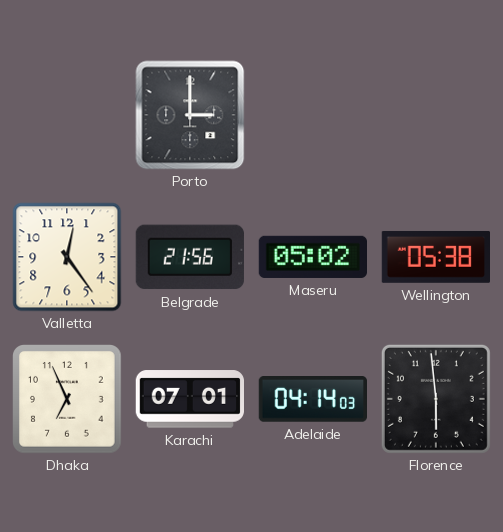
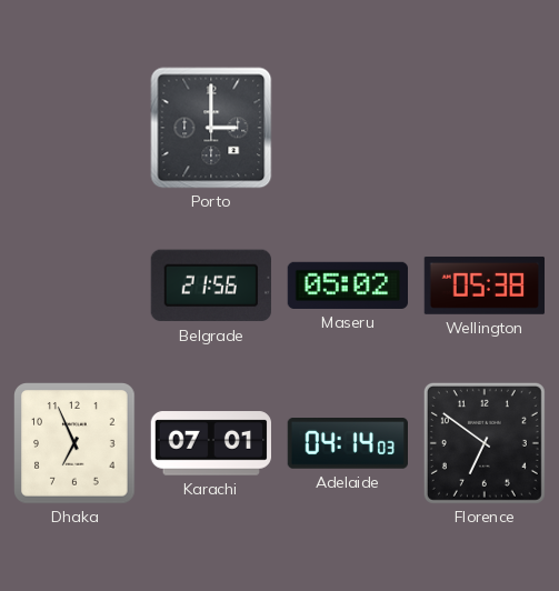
Valletta: 12:24 -> none
Florence: 5:59 -> 6:51
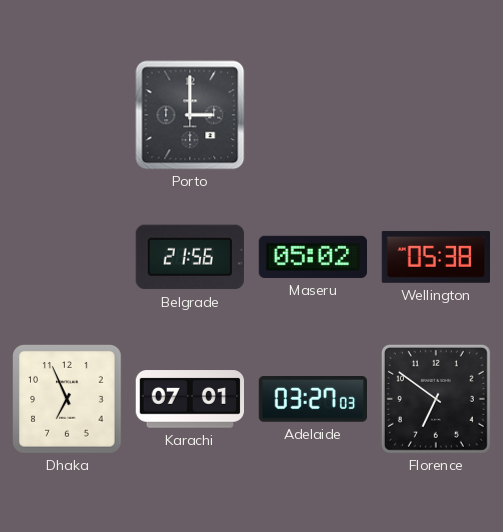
Adelaide: 04:14 -> 03:27
